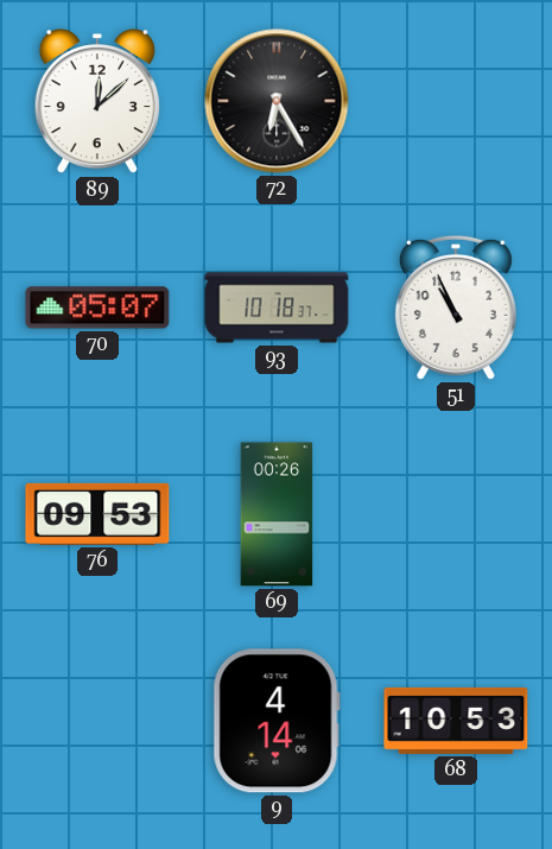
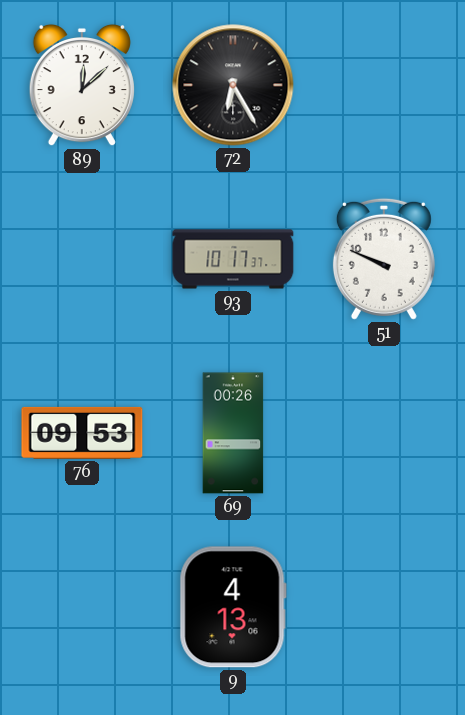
70: 05:07 -> none
93: 10:18 -> 10:17
51: 10:56 -> 9:49
9: 4:14 -> 4:13
68: 10:53 -> none
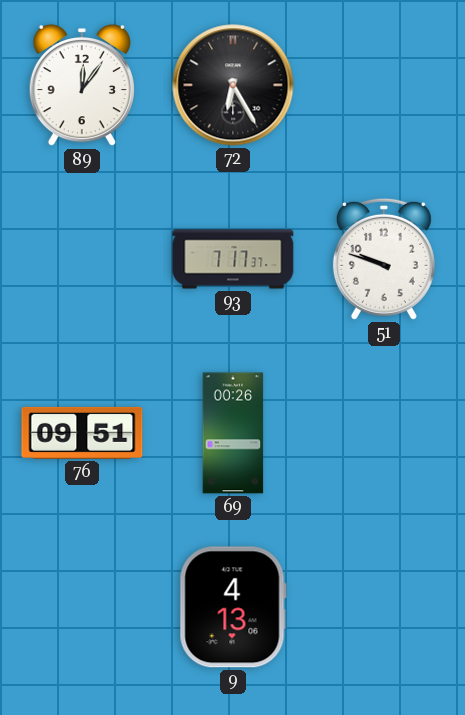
89: 12:08 -> 12:06
93: 10:17 -> 7:17
51: 9:49 -> 9:48
76: 09:53 -> 09:51
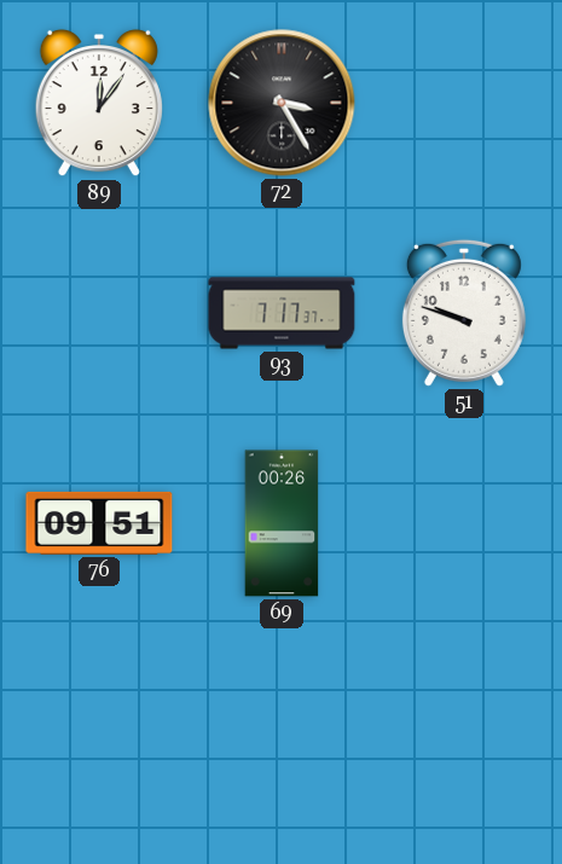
72: 6:25 -> 3:25
9: 4:13 -> none
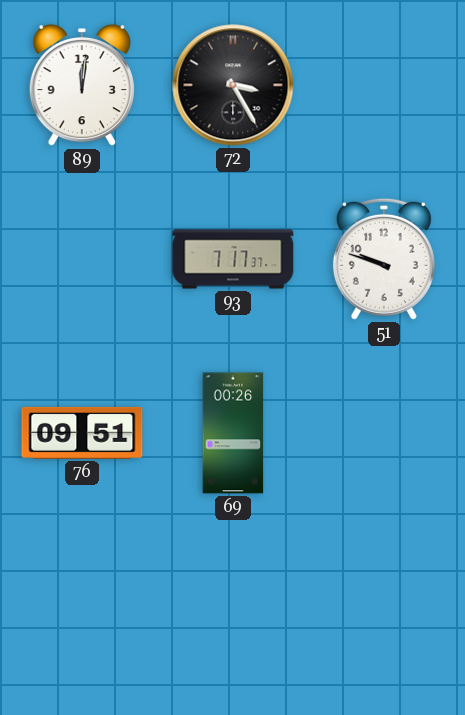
89: 12:06 -> 12:01
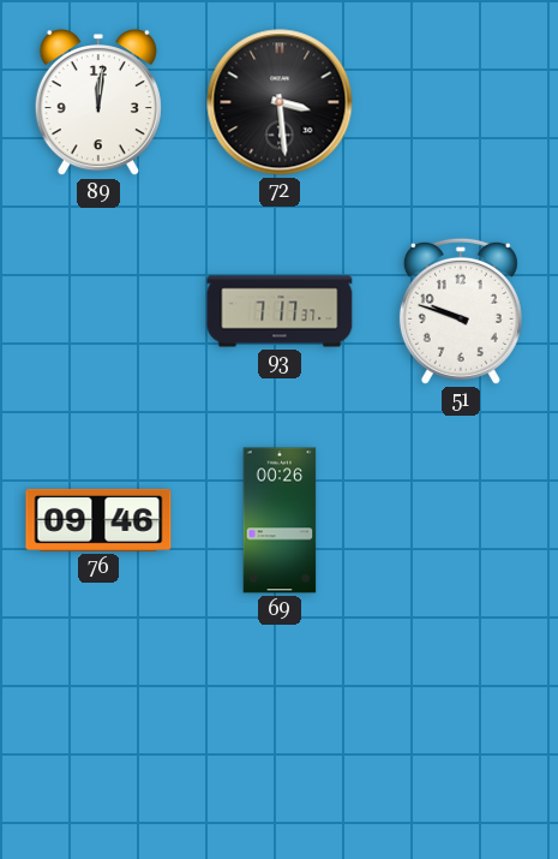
72: 3:25 -> 3:29
76: 09:51 -> 09:46
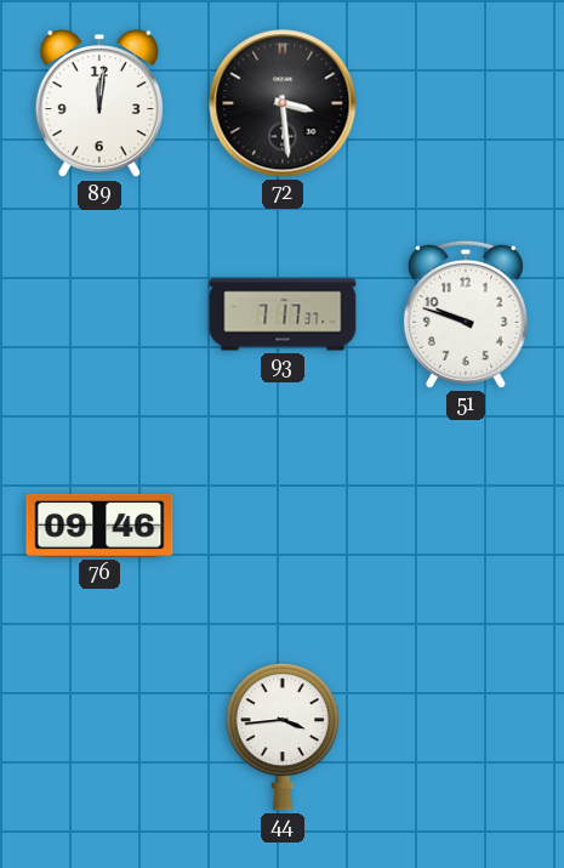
69: 00:26 -> none
44: none -> 3:44
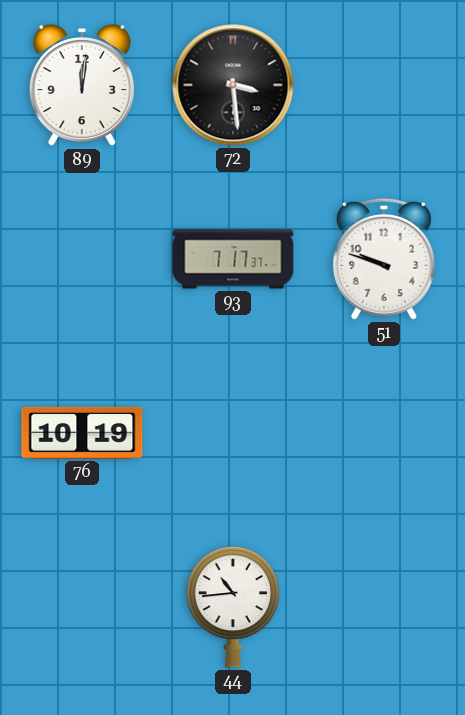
76: 09:46 -> 10:19
44: 3:44 -> 10:44
